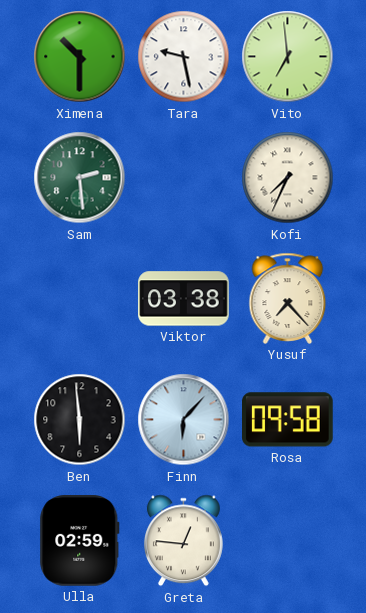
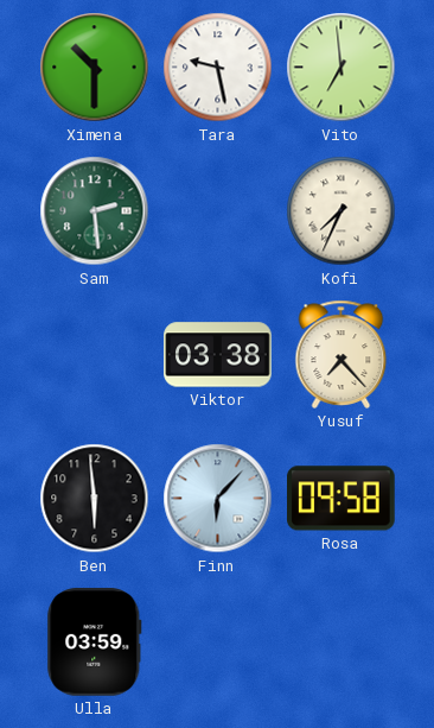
Ulla: 02:59 -> 03:59
Greta: 12:46 -> none
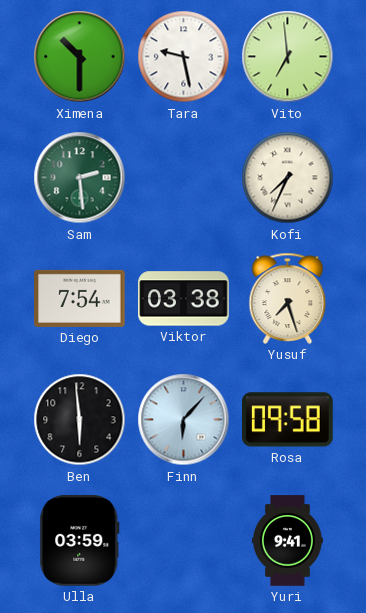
Diego: none -> 7:54
Yusuf: 7:23 -> 7:27
Yuri: none -> 9:41
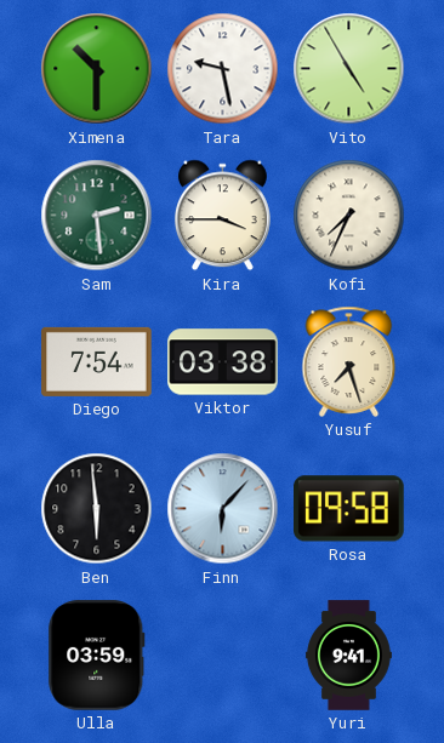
Vito: 6:59 -> 4:55
Kira: none -> 3:45
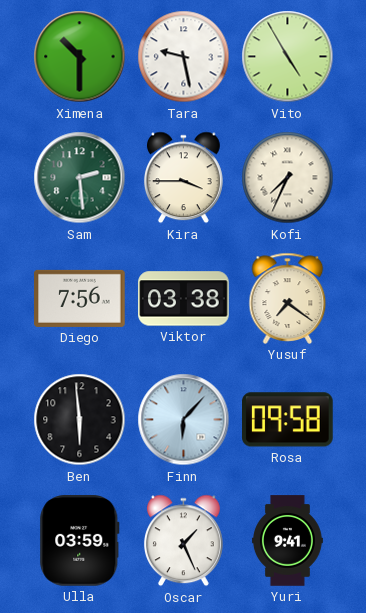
Diego: 7:54 -> 7:56
Yusuf: 7:27 -> 7:21
Oscar: none -> 1:26
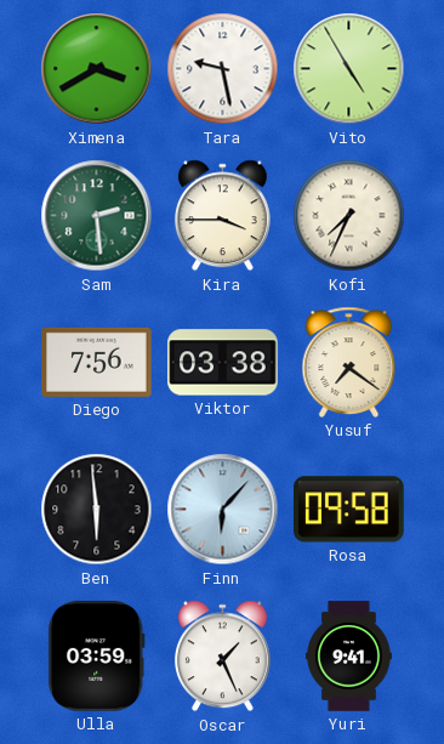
Ximena: 10:30 -> 3:40
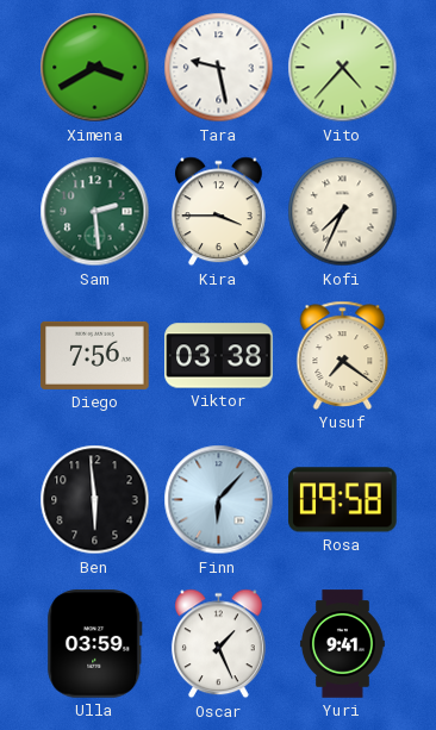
Vito: 4:55 -> 4:37
